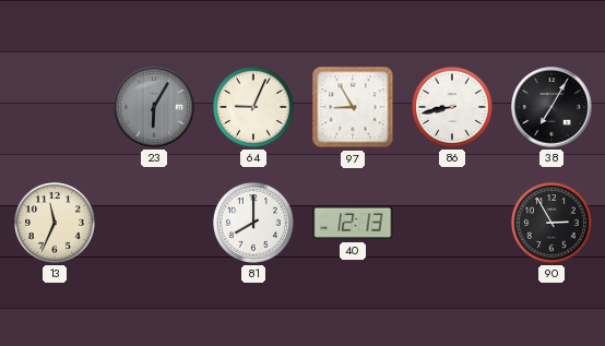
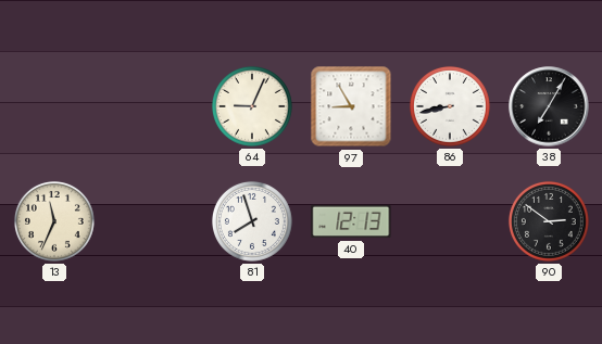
23: 6:05 -> none
81: 8:00 -> 7:57
90: 2:55 -> 2:51
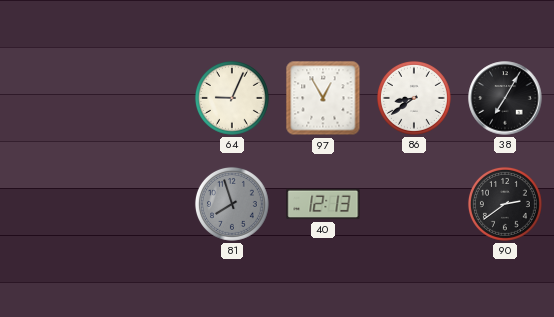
97: 8:55 -> 12:55
86: 8:43 -> 8:39
13: 11:34 -> none
81 dial: white -> grey
90: 2:51 -> 2:39
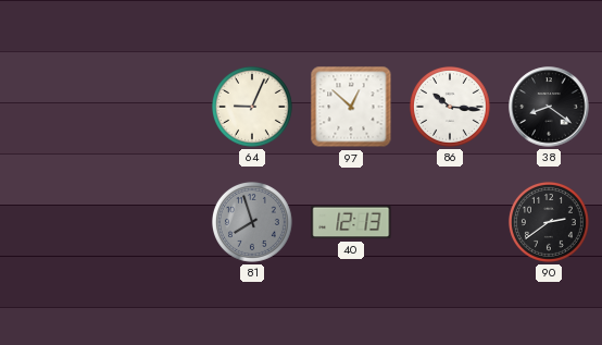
97: 12:55 -> 12:52
86: 8:39 -> 10:16
38: 7:05 -> 8:21
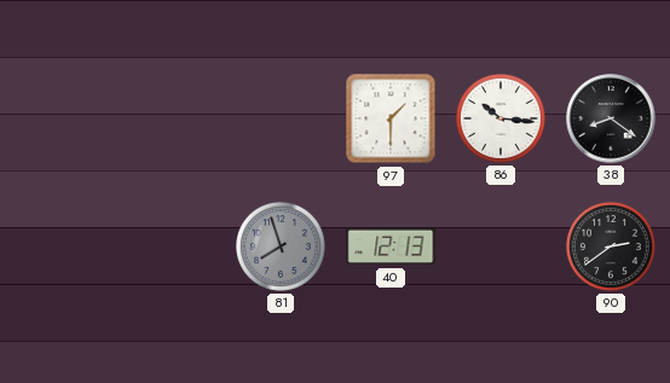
64: 9:04 -> none
97: 12:52 -> 1:30
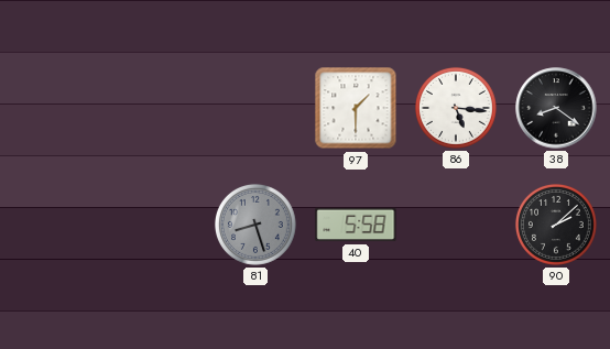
86: 10:16 -> 5:16
81: 7:57 -> 8:27
40: 12:13 -> 5:58
90: 2:39 -> 2:08
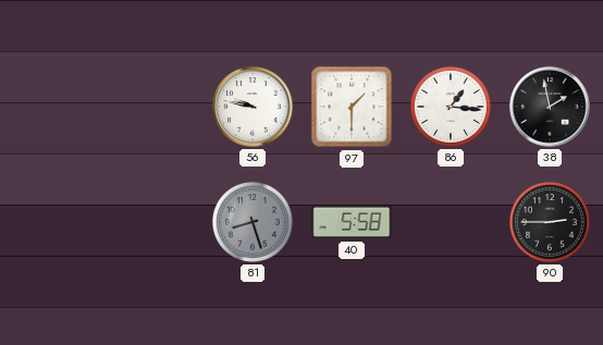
56: none -> 9:47
86: 5:16 -> 1:16
38: 8:21 -> 1:58
90: 2:08 -> 2:45
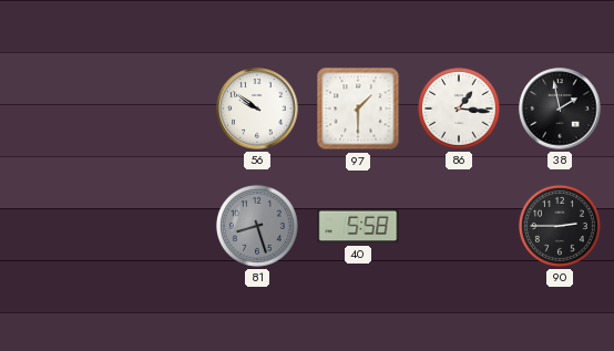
56: 9:47 -> 9:51
